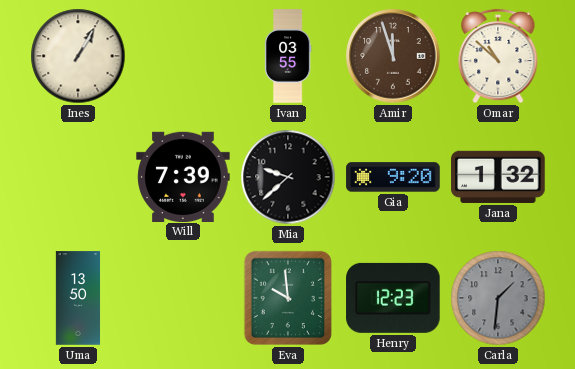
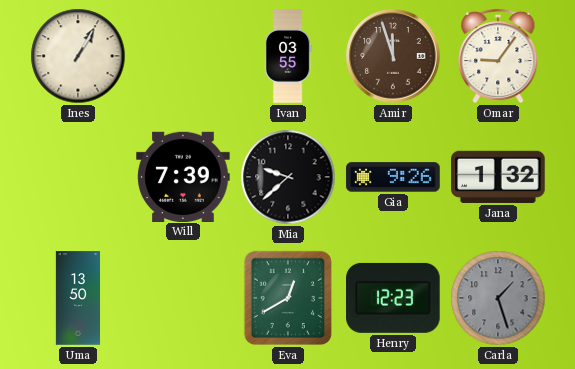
Omar: 10:52 -> 9:06
Gia: 9:20 -> 9:26
Eva: 9:59 -> 12:40
Carla: 1:31 -> 1:27
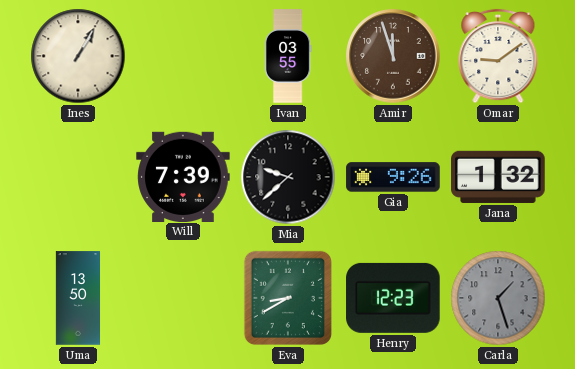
Omar: 9:06 -> 9:09
Eva: 12:40 -> 8:40
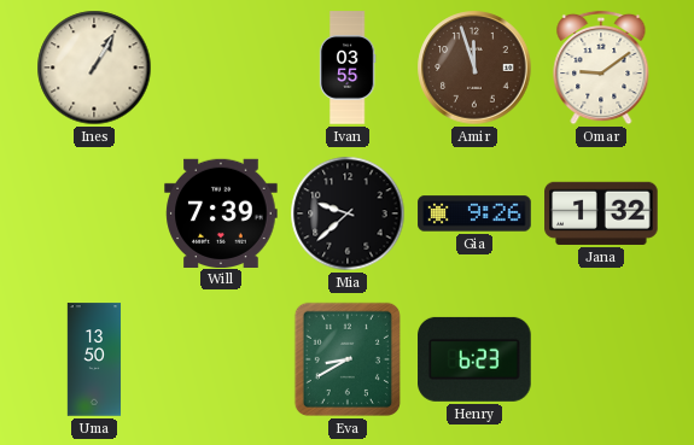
Henry: 12:23 -> 6:23
Carla: 1:27 -> none
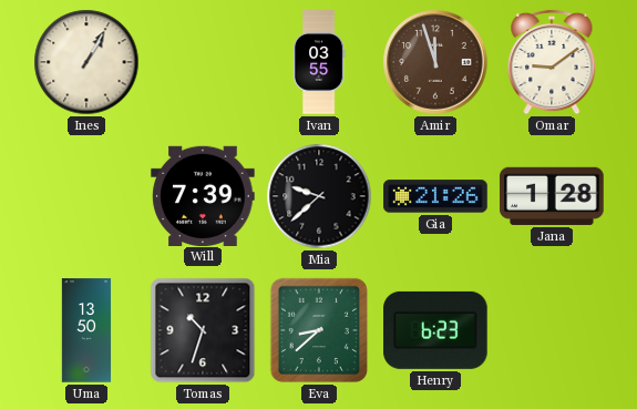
Gia: 9:26 -> 21:26
Jana: 1:32 -> 1:28
Tomas: none -> 10:33
Eva: 8:40 -> 8:38
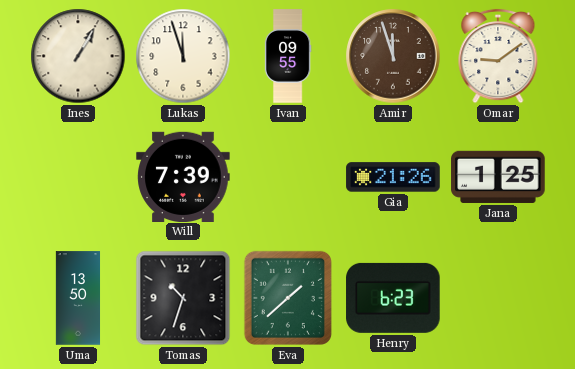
Lukas: none -> 11:57
Ivan: 03:55 -> 09:55
Mia: 9:38 -> none
Jana: 1:28 -> 1:25
Eva: 8:38 -> 1:38
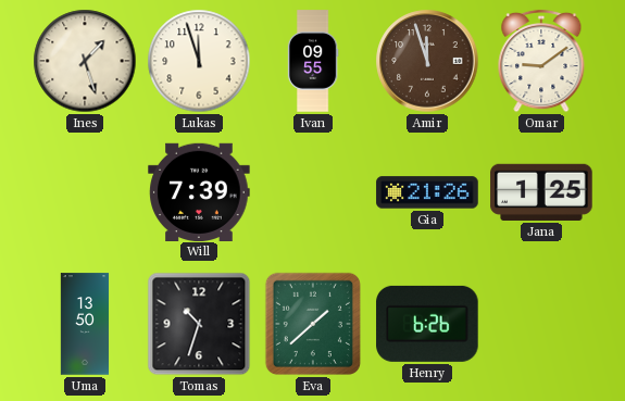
Ines: 1:05 -> 1:27
Henry: 6:23 -> 6:26
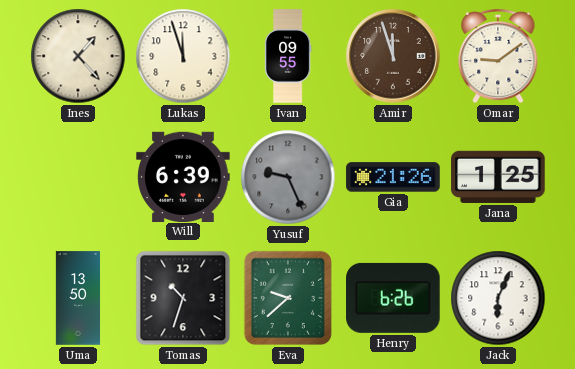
Ines: 1:27 -> 1:23
Will: 7:39 -> 6:39
Yusuf: none -> 9:26
Eva: 1:38 -> 9:38
Jack: none -> 6:04
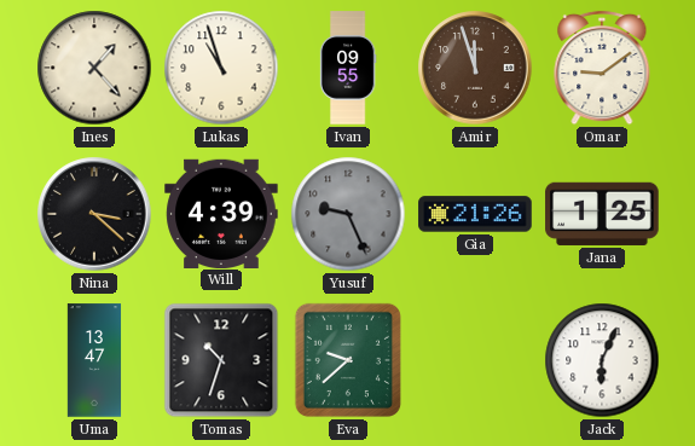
Lukas: 11:57 -> 10:57
Nina: none -> 3:22
Will: 6:39 -> 4:39
Uma: 13:50 -> 13:47
Henry: 6:26 -> none
